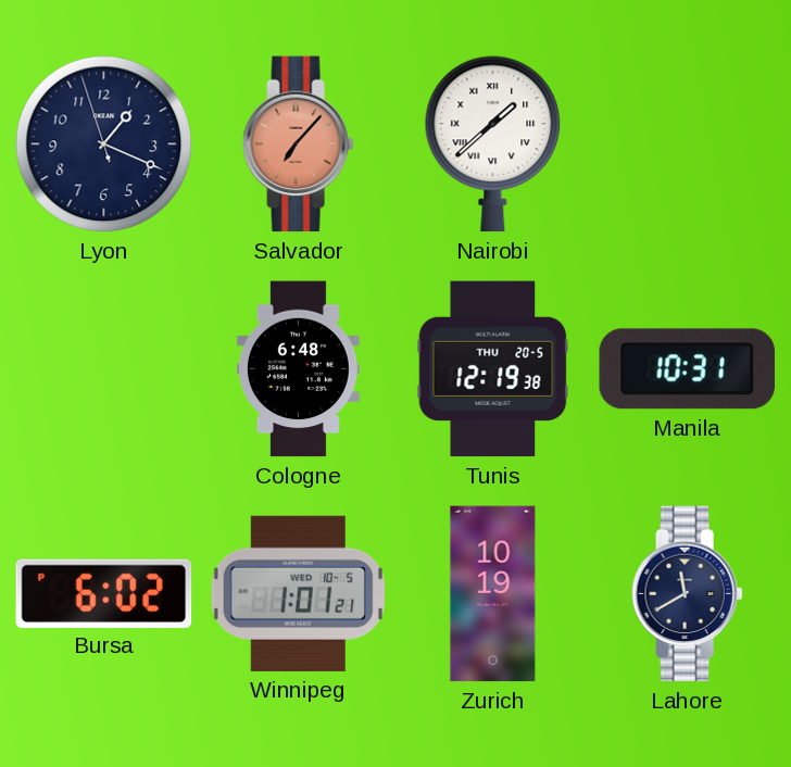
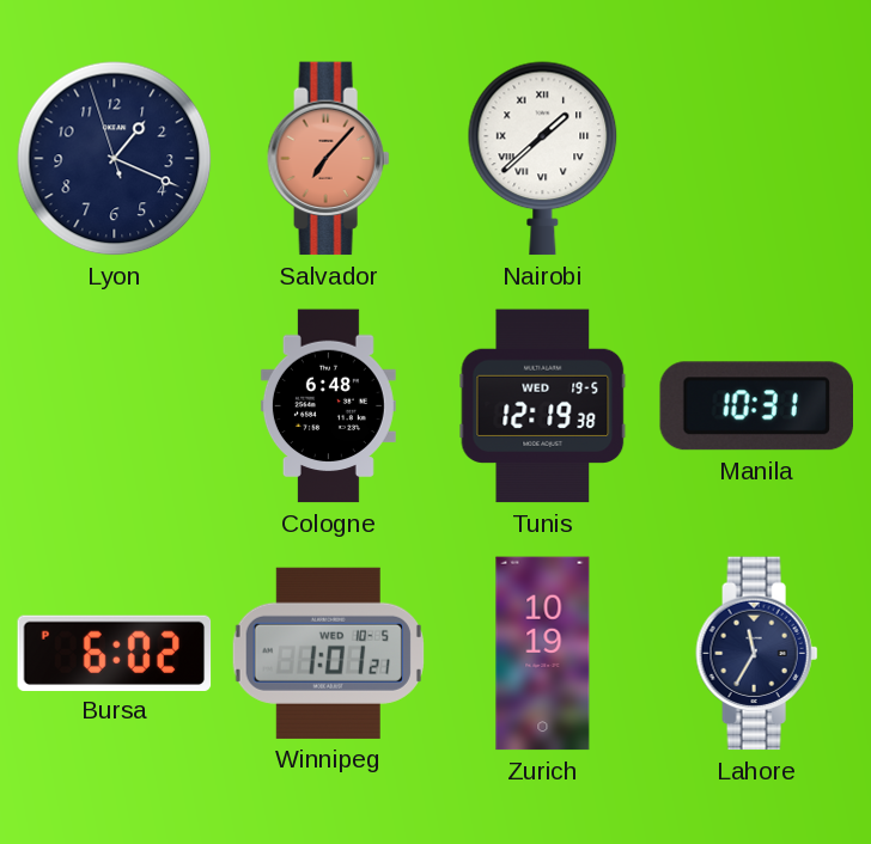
Tunis date: THU 20-5 -> WED 19-5
Lahore: 11:40 -> 11:35
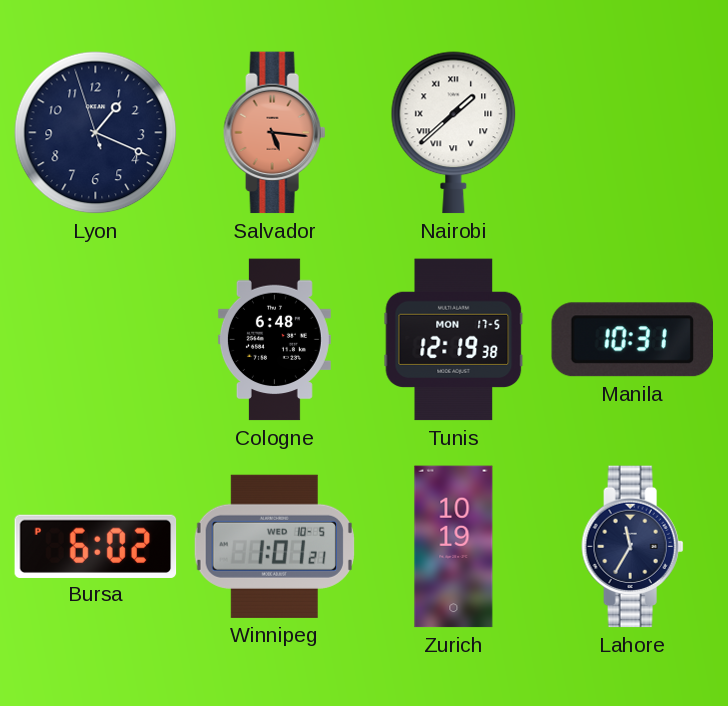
Salvador: 7:07 -> 5:16
Tunis date: WED 19-5 -> MON 17-5
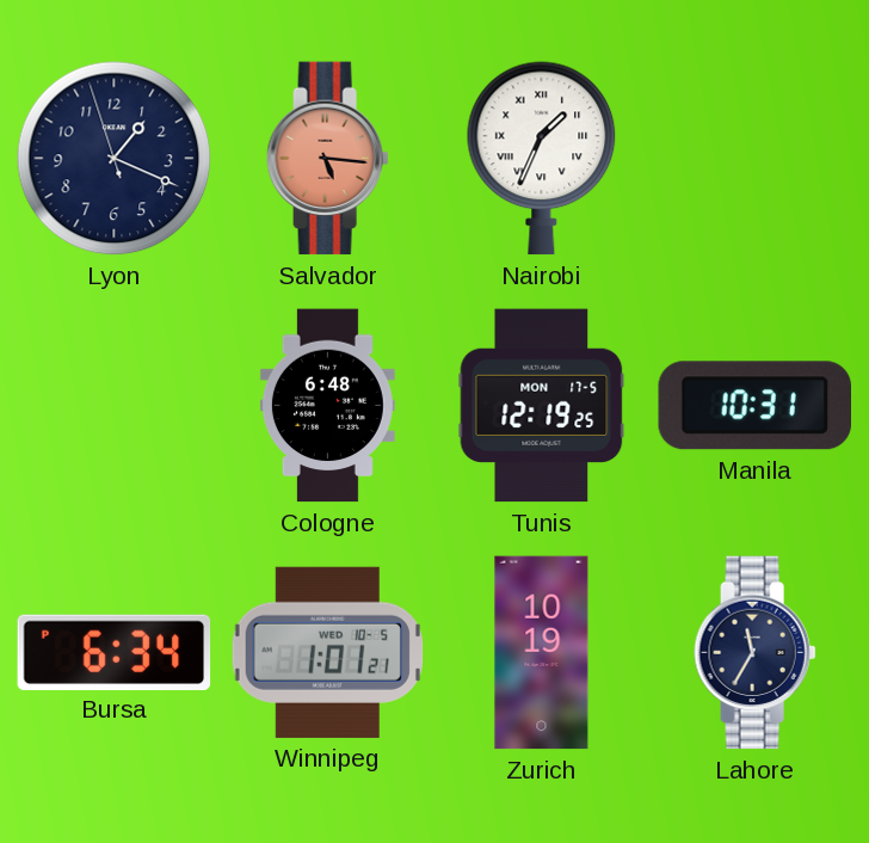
Nairobi: 1:38 -> 1:34
Tunis: 12:19:38 -> 12:19:25
Bursa: 6:02 -> 6:34
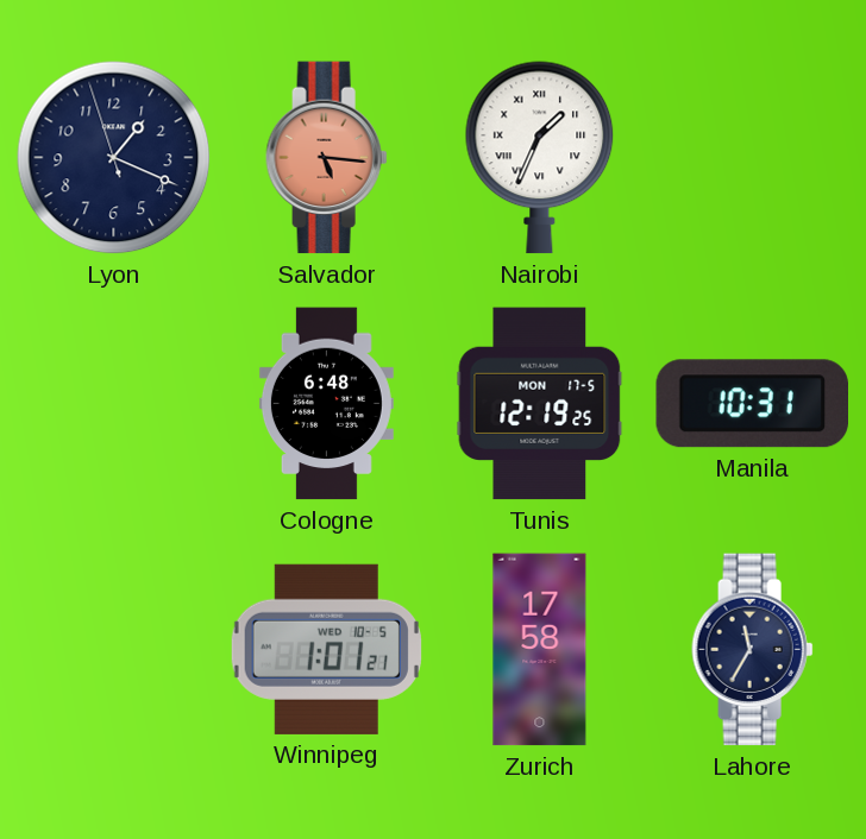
Bursa: 6:34 -> none
Zurich: 10:19 -> 17:58
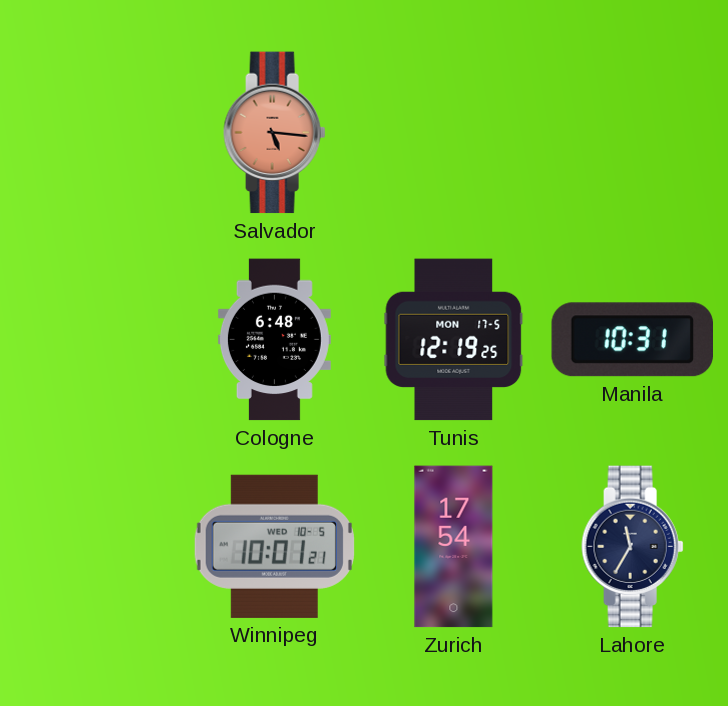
Lyon: 1:18 -> none
Nairobi: 1:34 -> none
Winnipeg: 1:01 -> 10:01
Zurich: 17:58 -> 17:54
